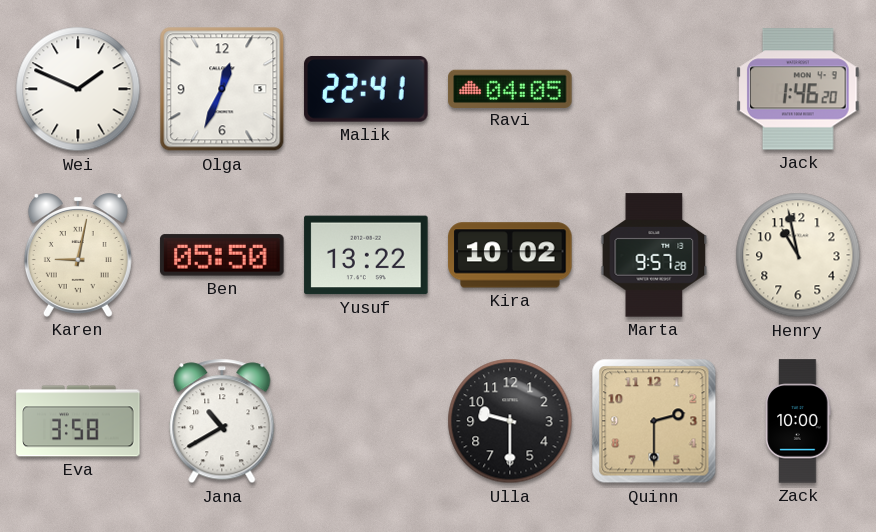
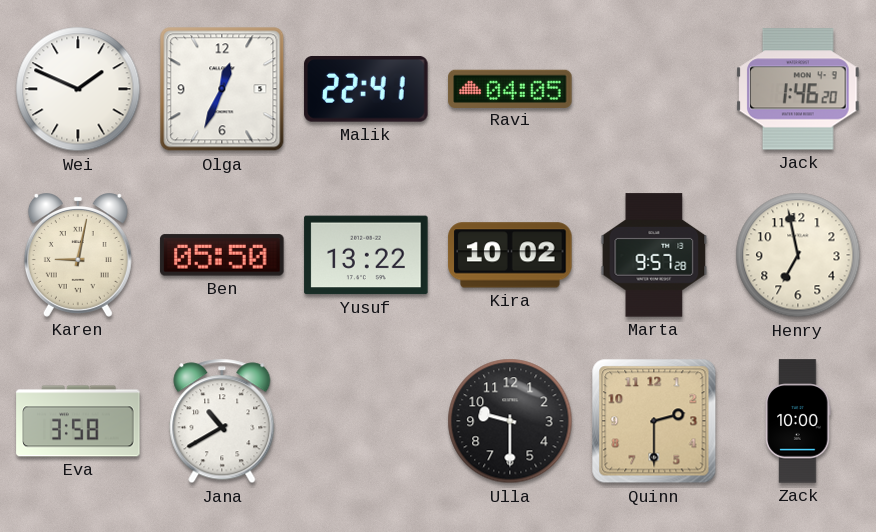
Henry: 10:58 -> 6:58
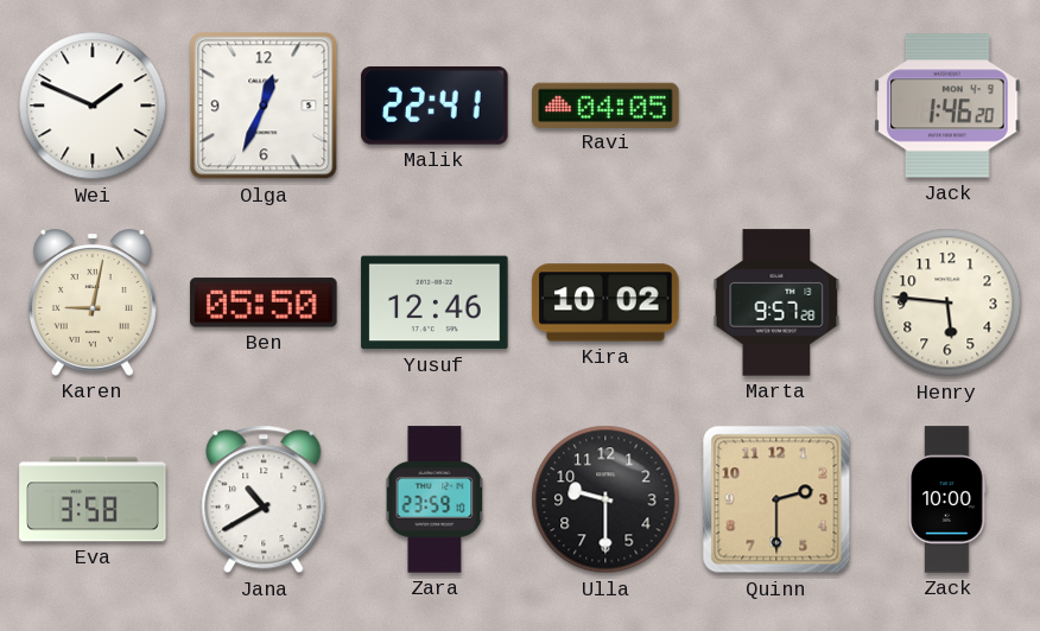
Yusuf: 13:22 -> 12:46
Henry: 6:58 -> 5:46
Zara: none -> 23:59
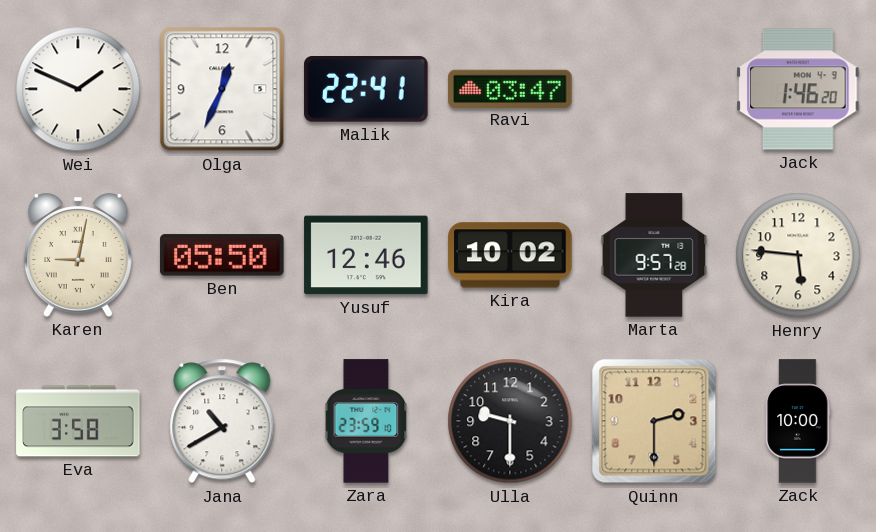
Ravi: 04:05 -> 03:47
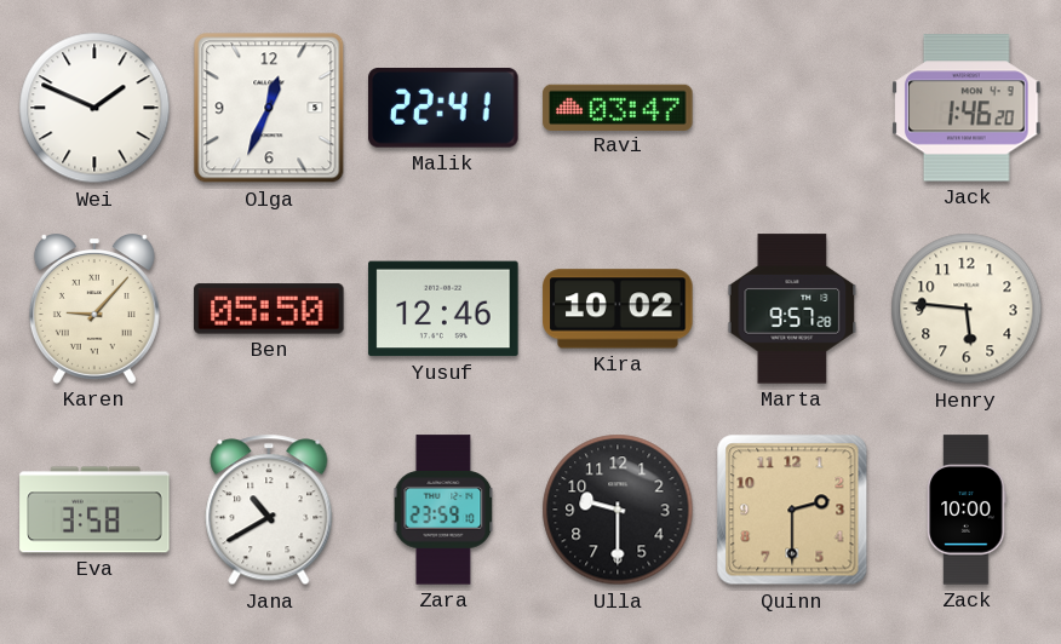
Karen: 9:02 -> 9:07
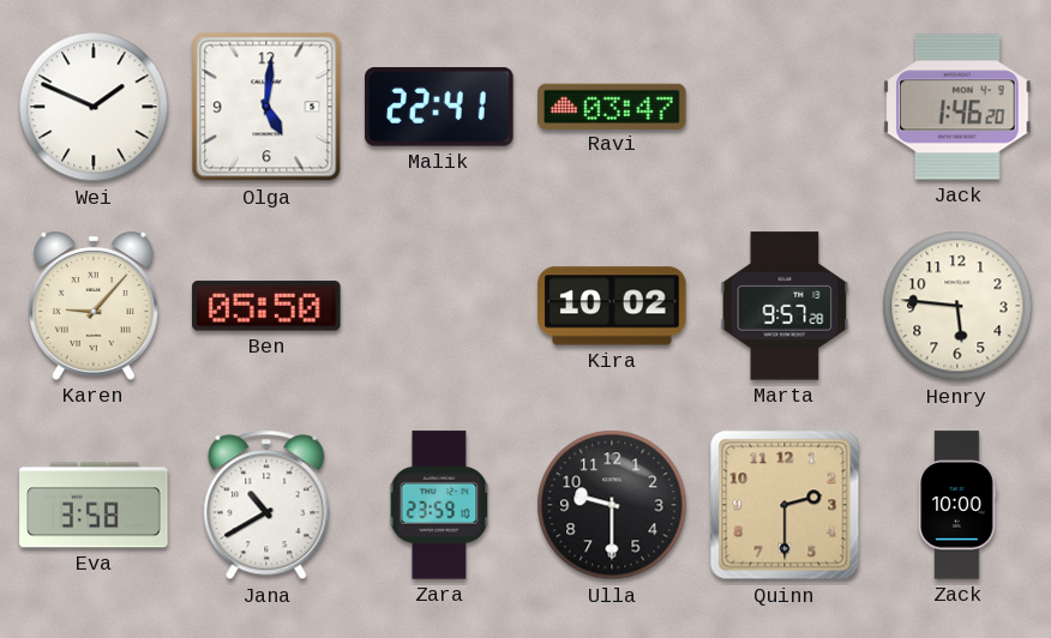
Olga: 12:34 -> 5:01
Yusuf: 12:46 -> none
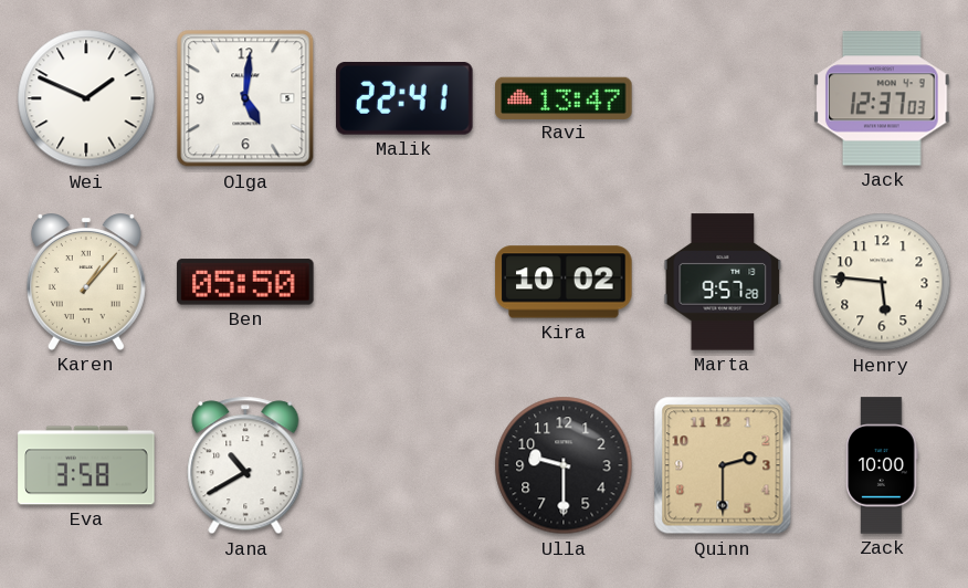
Ravi: 03:47 -> 13:47
Jack: 1:46 -> 12:37
Karen: 9:07 -> 1:07
Zara: 23:59 -> none
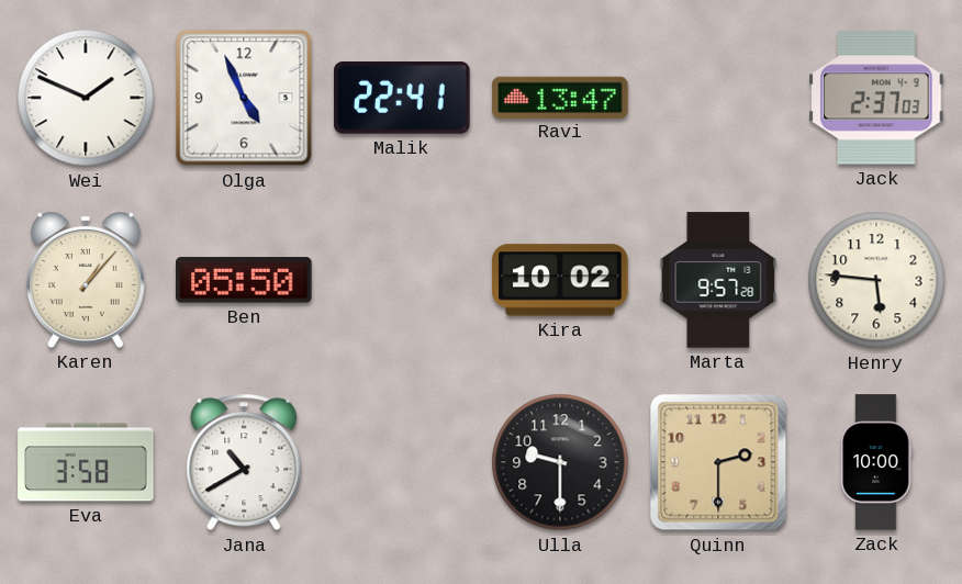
Olga: 5:01 -> 4:56
Jack: 12:37 -> 2:37
